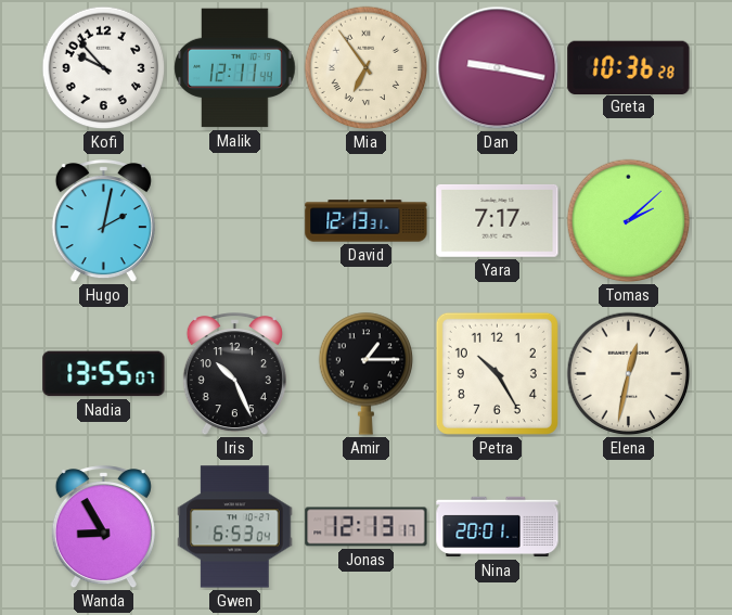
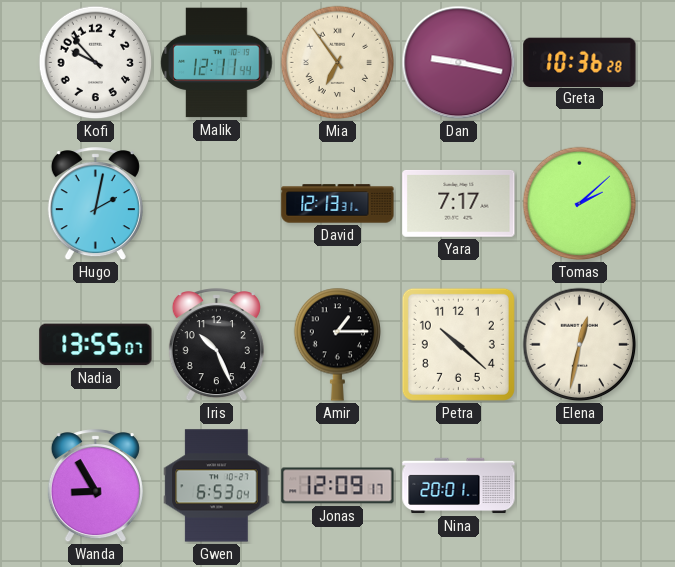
Petra: 10:25 -> 10:22
Jonas: 12:13 -> 12:09
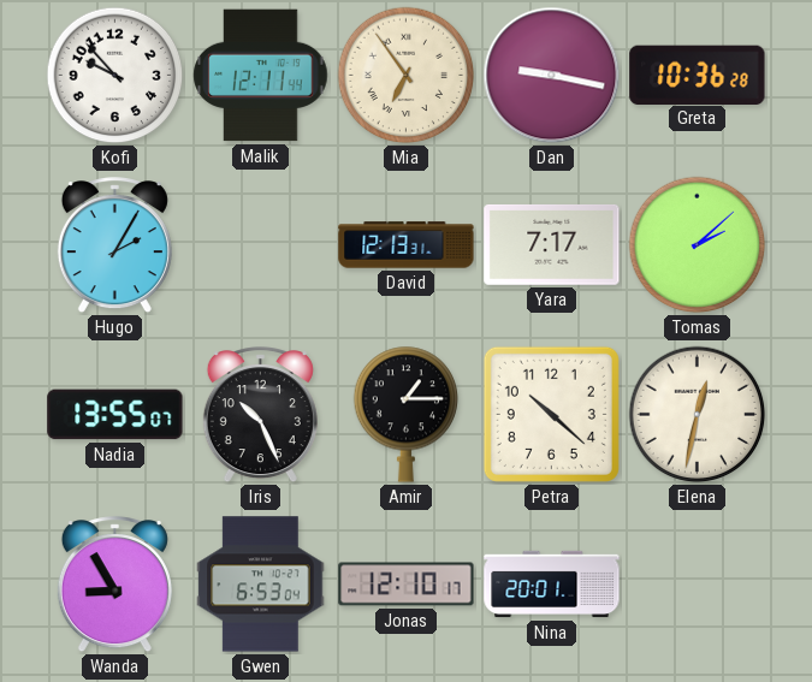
Hugo: 2:02 -> 2:05
Jonas: 12:09 -> 12:10
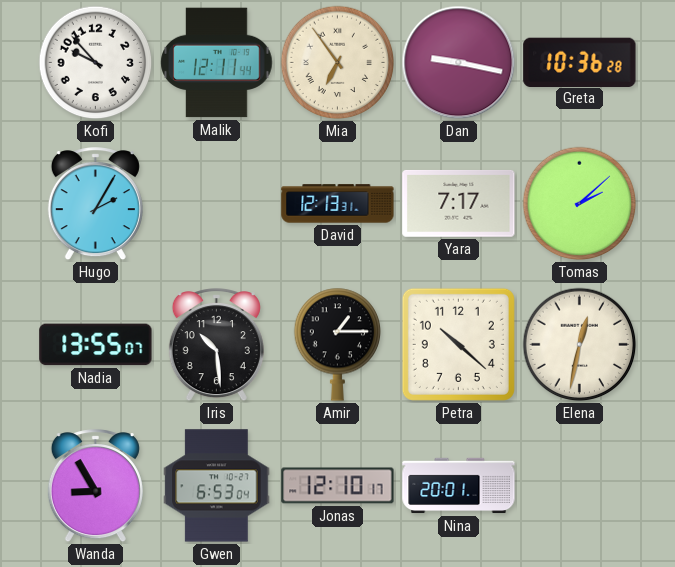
Iris: 10:26 -> 10:29
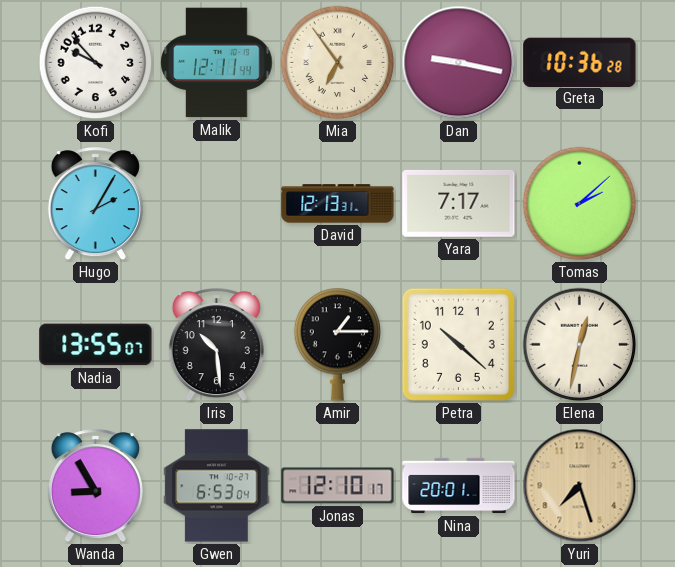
Yuri: none -> 7:27
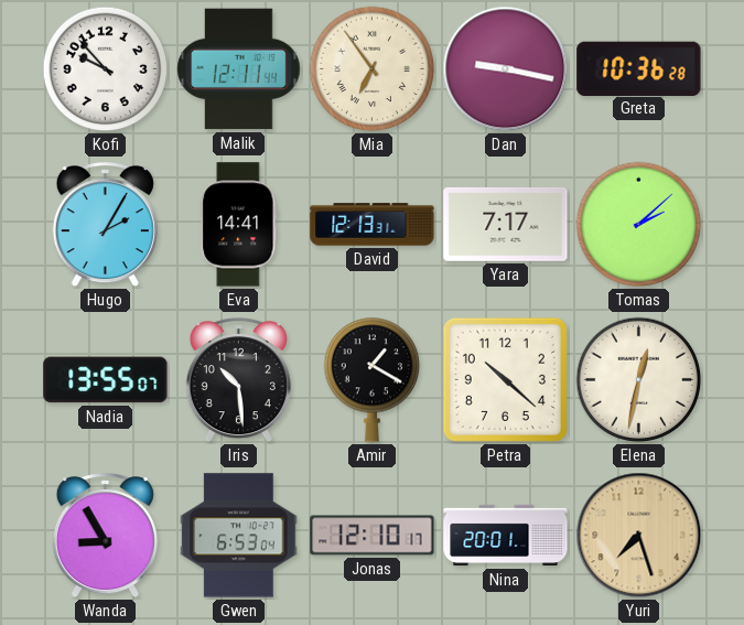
Eva: none -> 14:41
Amir: 1:15 -> 1:20
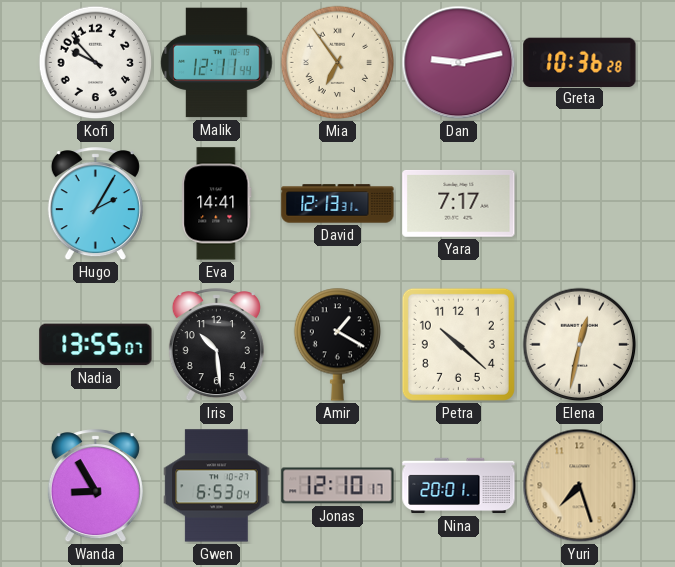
Dan: 9:17 -> 9:13
Tomas: 2:08 -> none
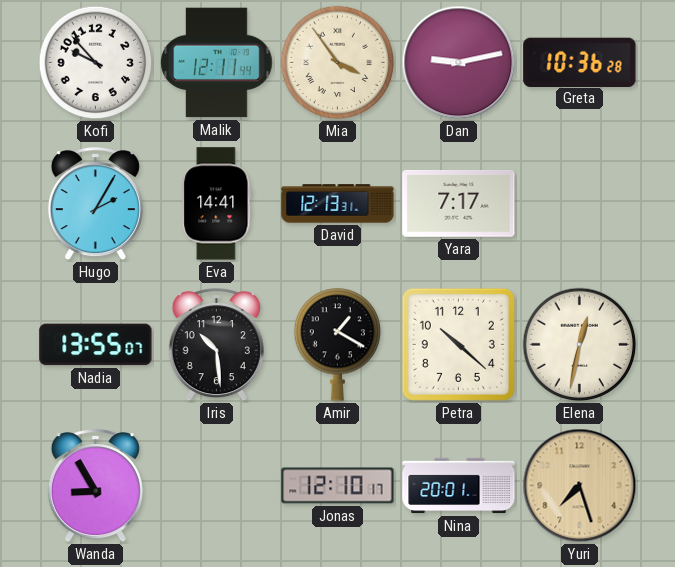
Mia: 6:54 -> 3:54
Gwen: 6:53 -> none
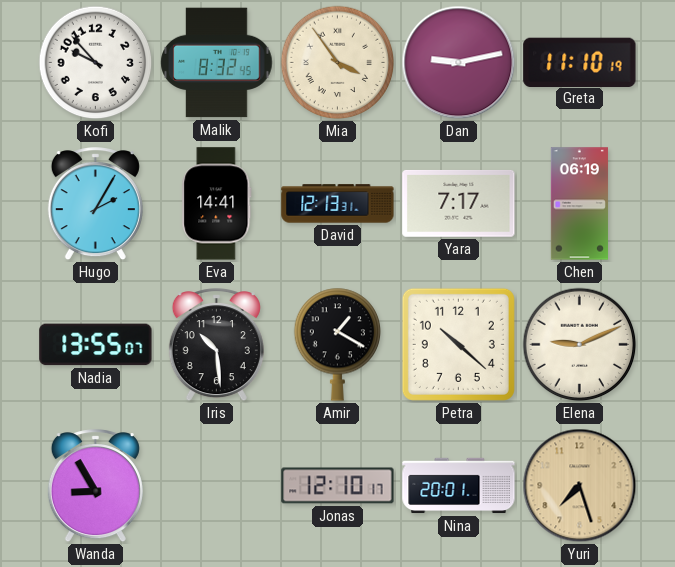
Malik: 12:11 -> 8:32
Greta: 10:36 -> 11:10
Chen: none -> 06:19
Elena: 12:32 -> 9:11
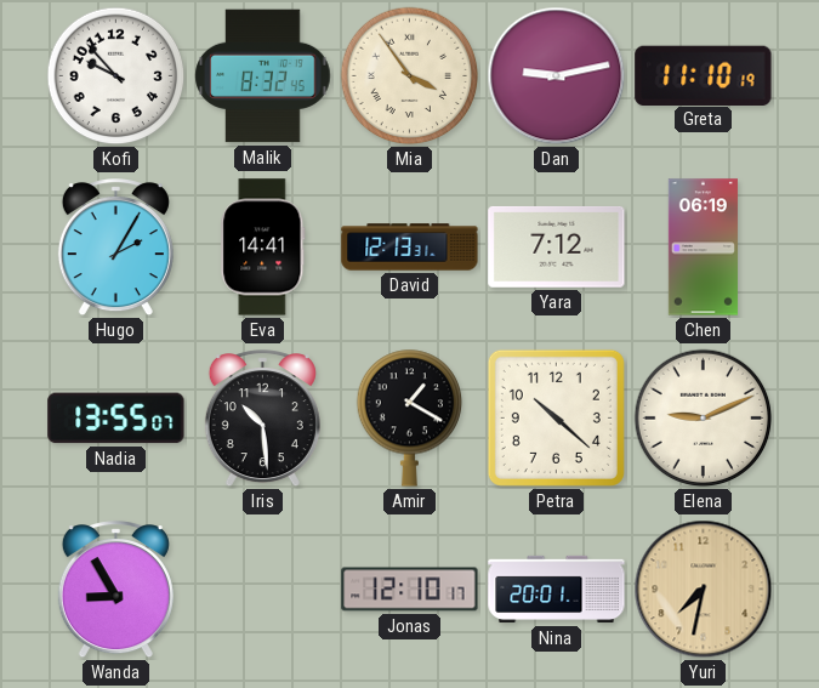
Yara: 7:17 -> 7:12
Yuri: 7:27 -> 7:32
